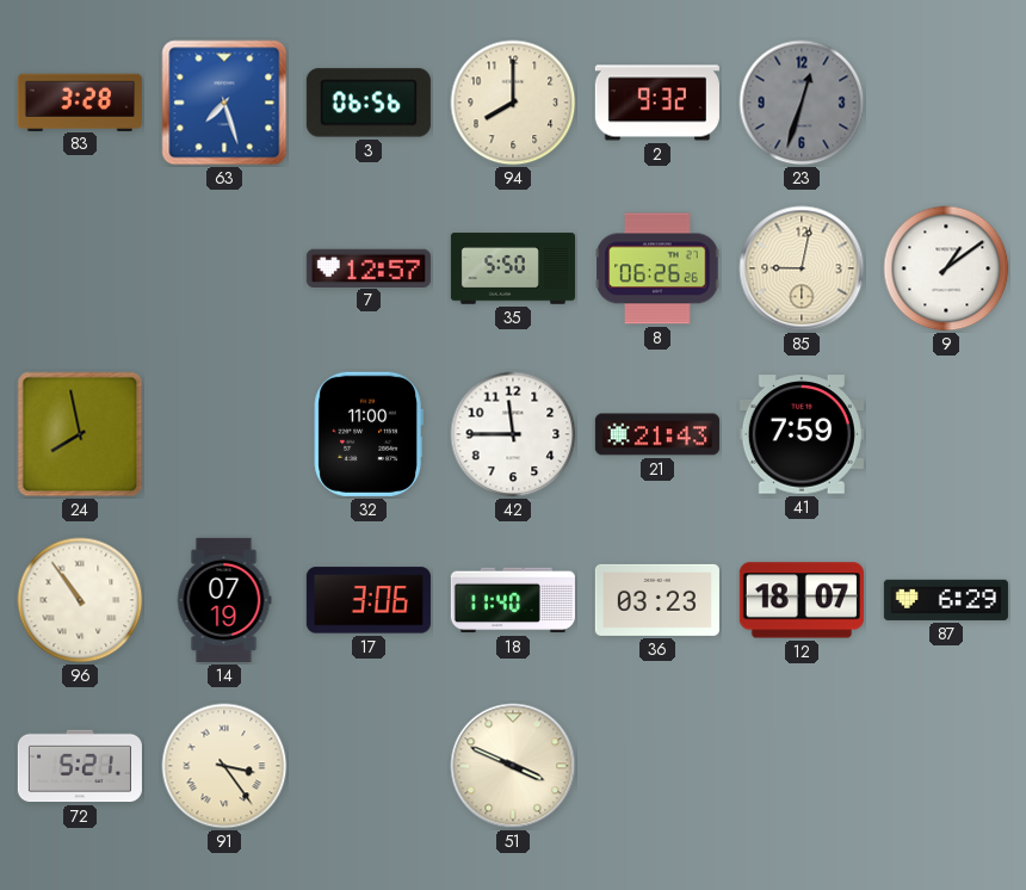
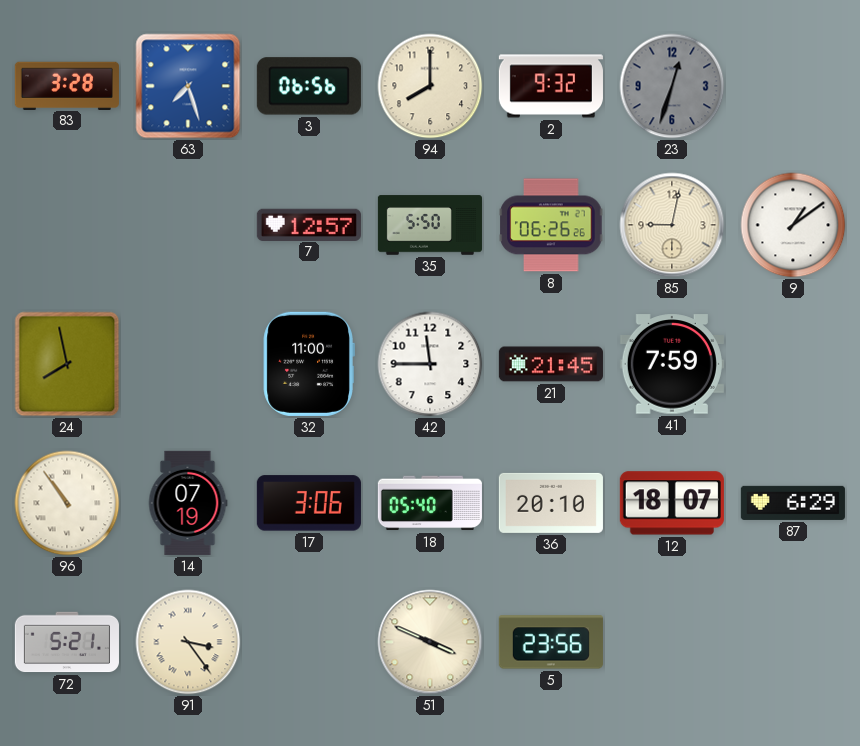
21: 21:43 -> 21:45
18: 11:40 -> 05:40
36: 03:23 -> 20:10
5: none -> 23:56
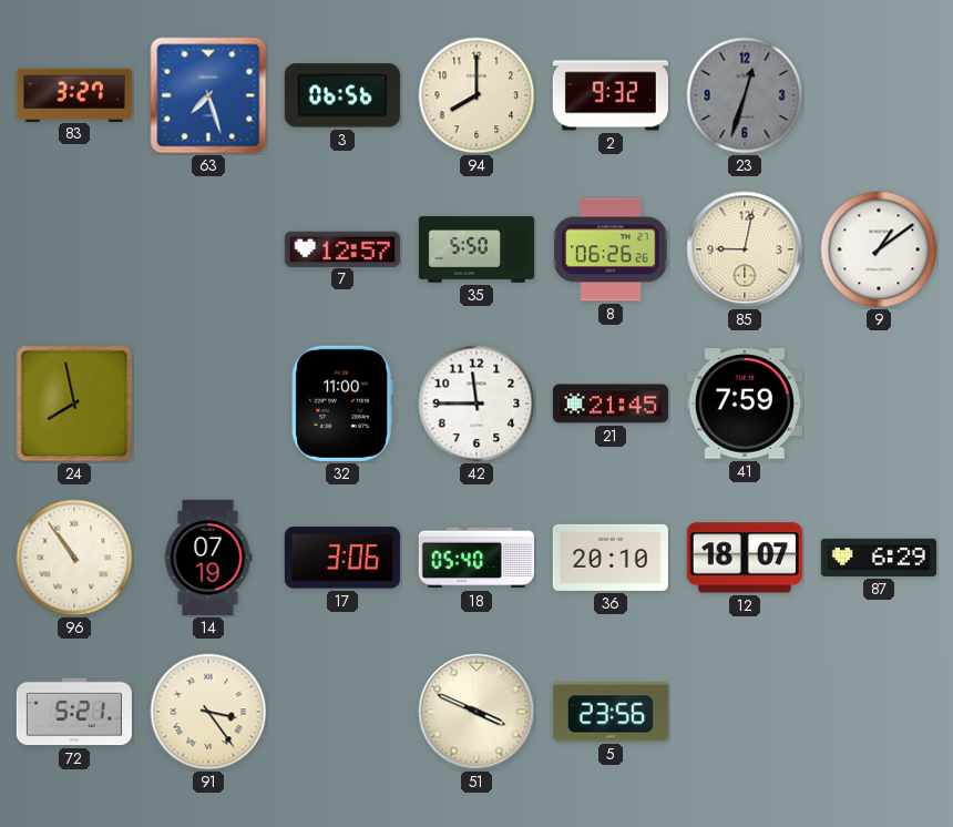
83: 3:28 -> 3:27
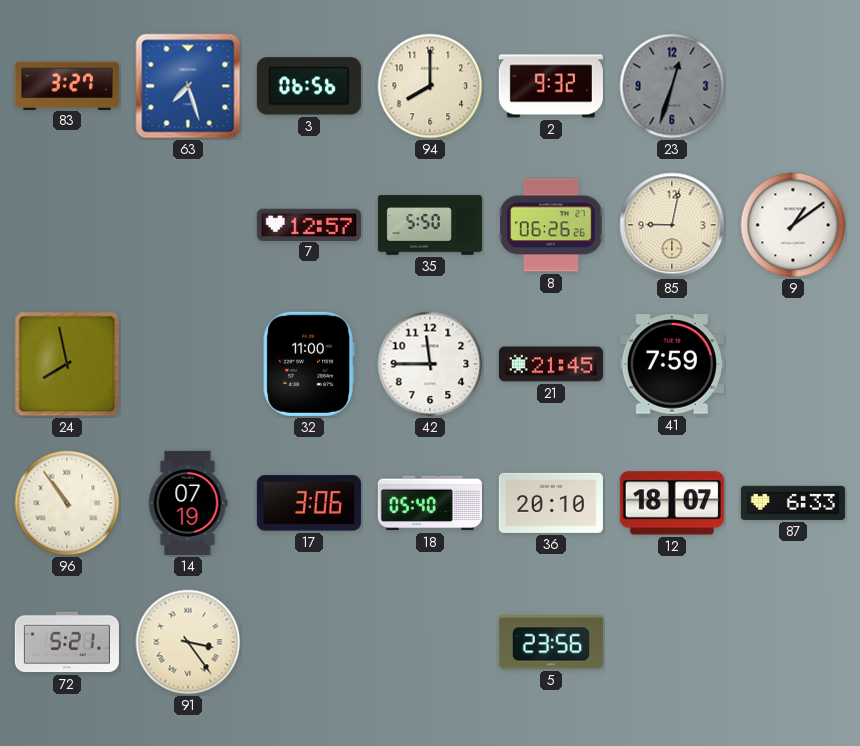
87: 6:29 -> 6:33
51: 3:49 -> none
